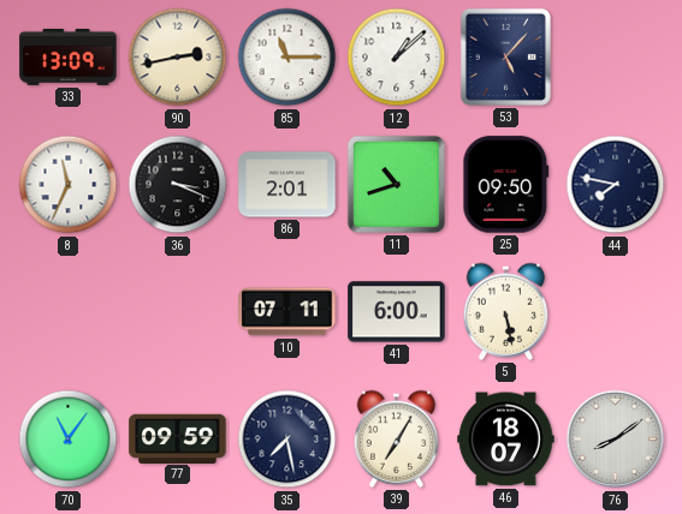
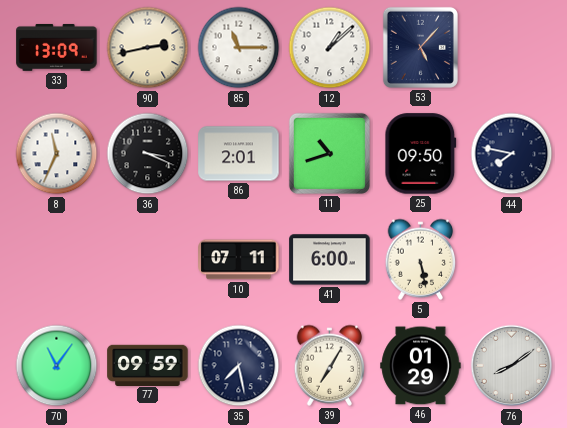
46: 18:07 -> 01:29
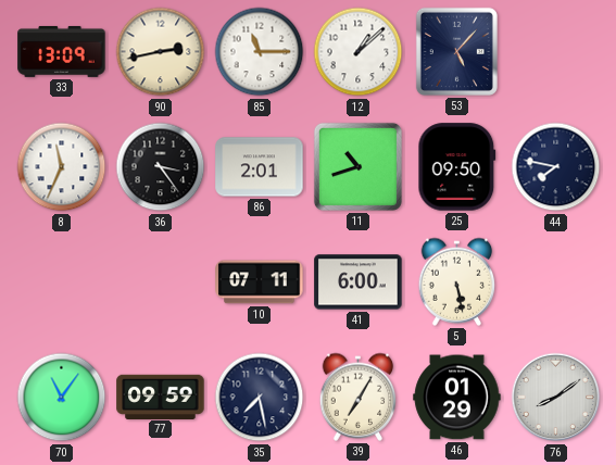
36: 3:19 -> 3:24
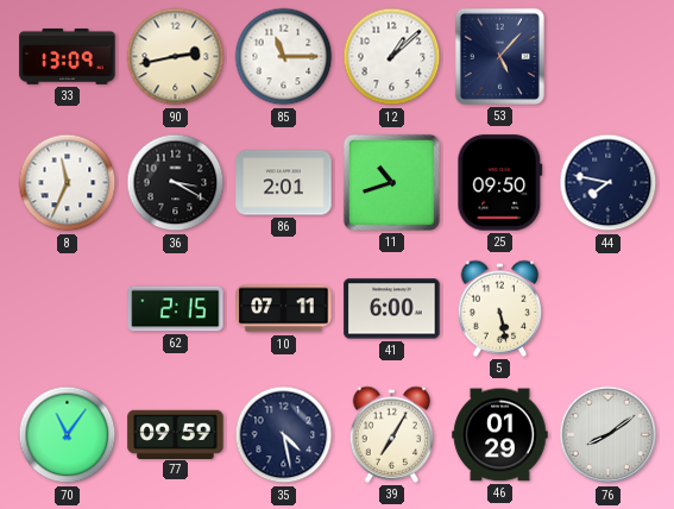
36: 3:24 -> 3:20
62: none -> 2:15
35: 7:28 -> 4:28
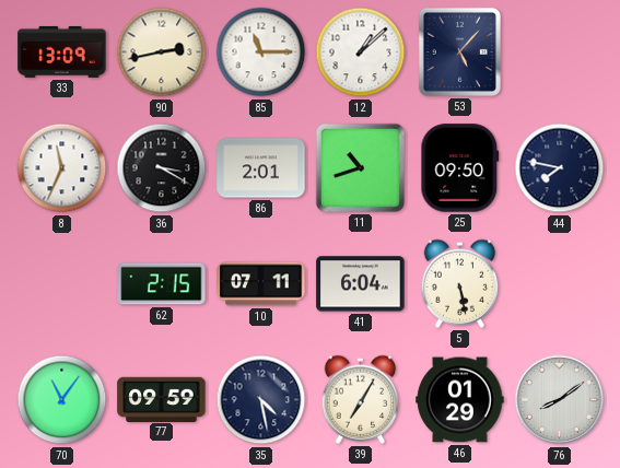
41: 6:00 -> 6:04
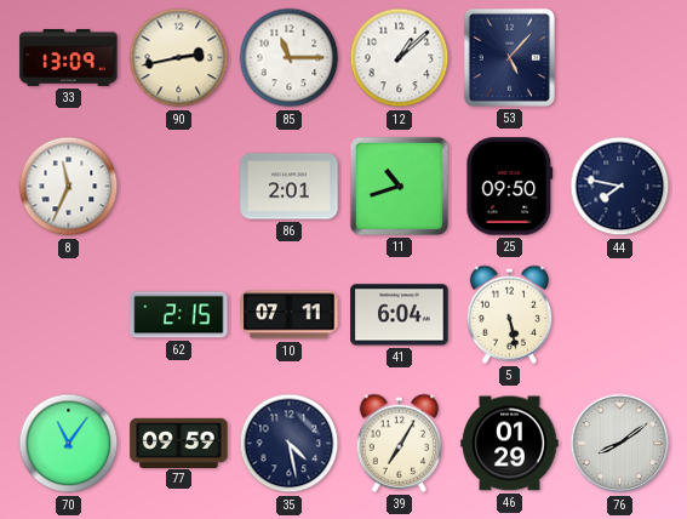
36: 3:20 -> none
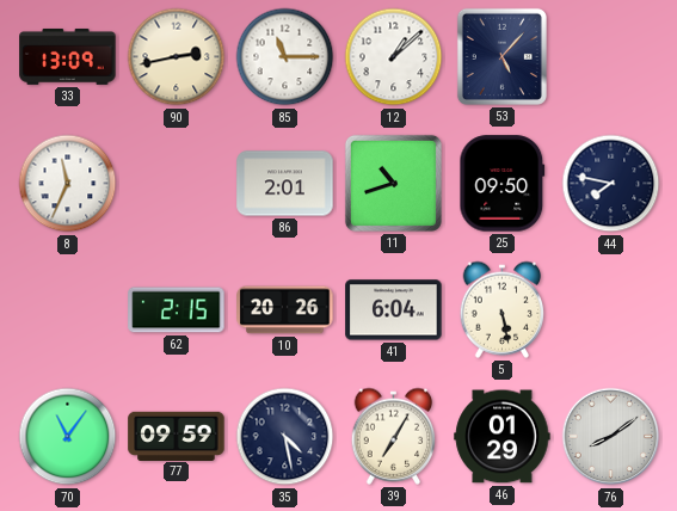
10: 07:11 -> 20:26
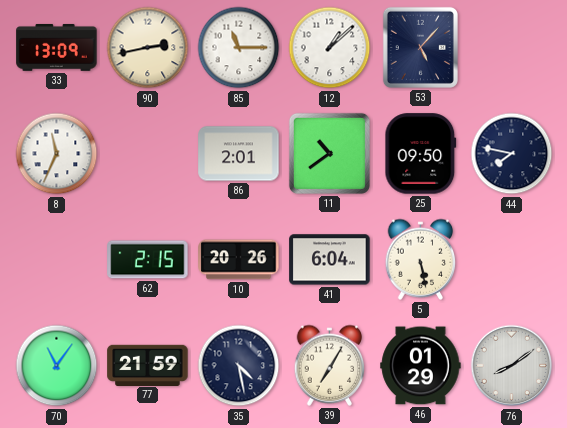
11: 10:42 -> 10:39
77: 09:59 -> 21:59
